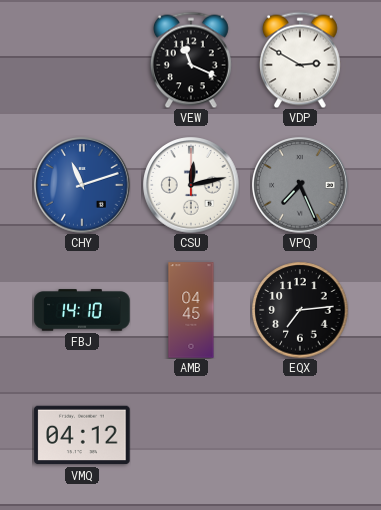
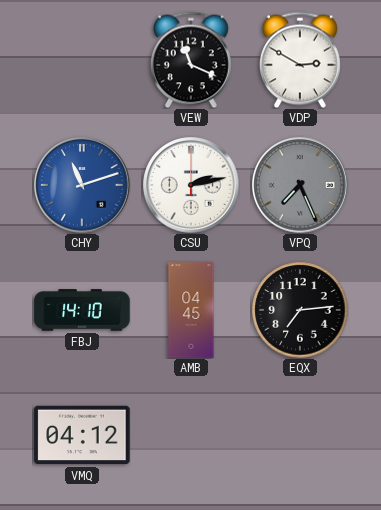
CSU: 12:13 -> 2:13
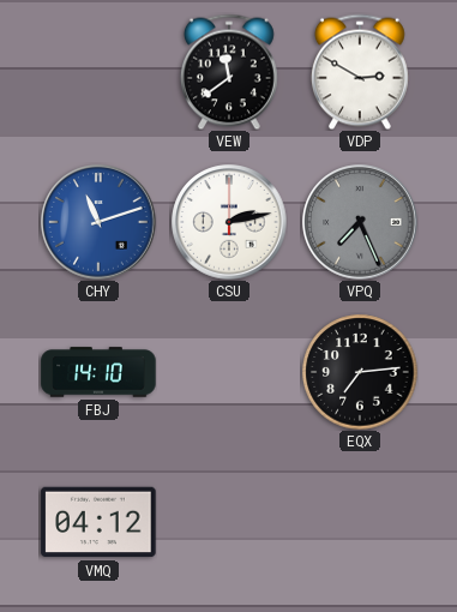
VEW: 11:19 -> 11:39
AMB: 04:45 -> none
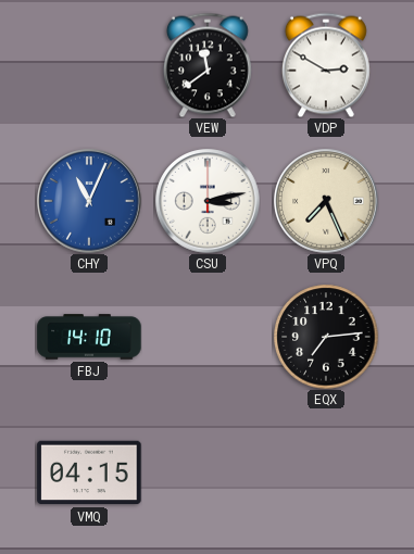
CHY: 11:12 -> 11:04
CSU: 2:13 -> 3:13
VPQ dial: grey -> cream
VMQ: 04:12 -> 04:15
